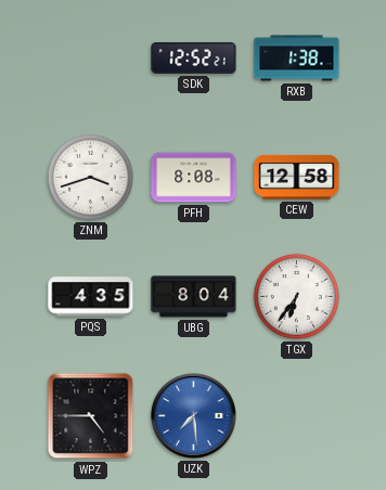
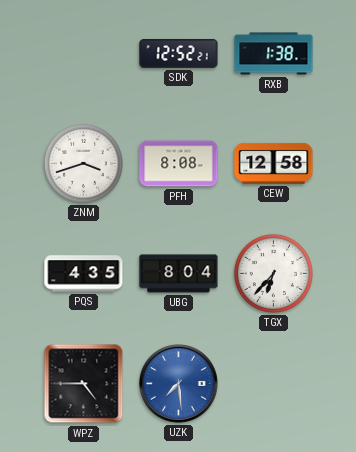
TGX: 6:36 -> 6:37
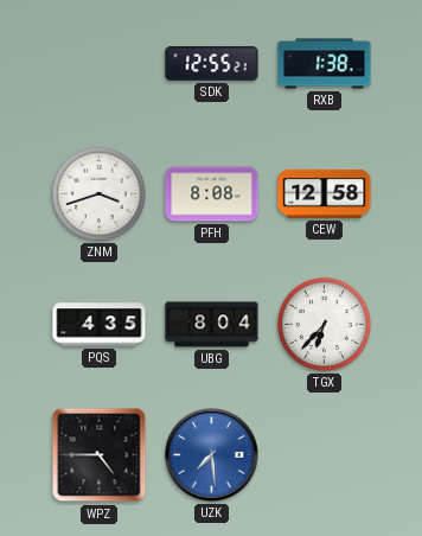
SDK: 12:52 -> 12:55
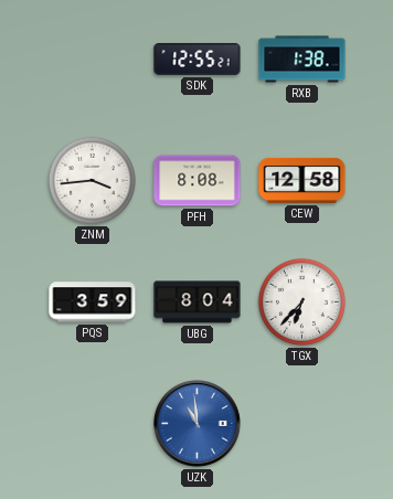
ZNM: 3:42 -> 3:44
PQS: 4:35 -> 3:59
WPZ: 4:45 -> none
UZK: 7:29 -> 10:59
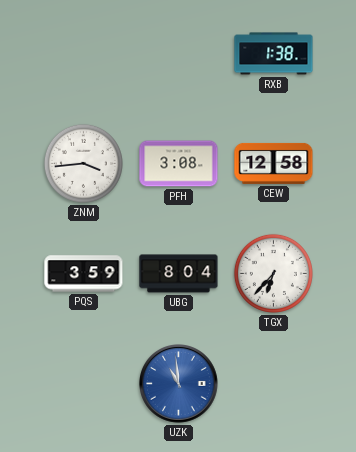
SDK: 12:55 -> none
PFH: 8:08 -> 3:08
